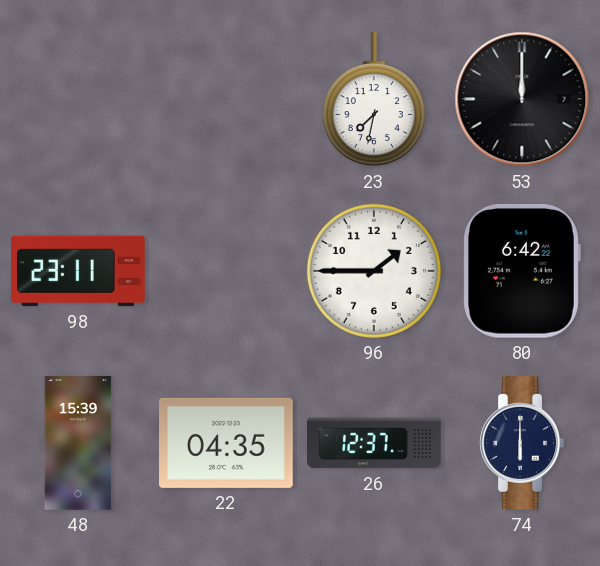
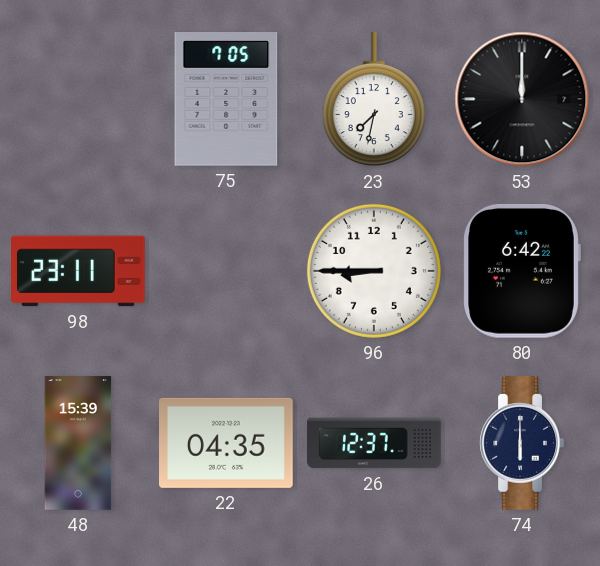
75: none -> 7:05
96: 1:45 -> 8:45
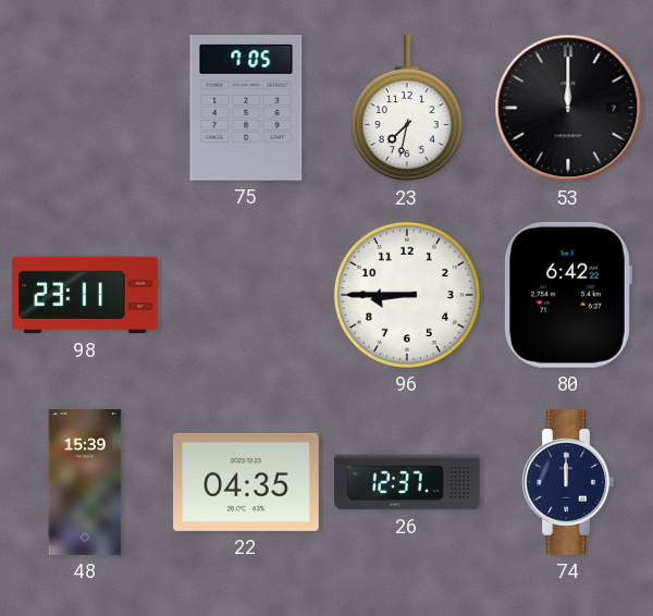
74: 6:00 -> 12:00
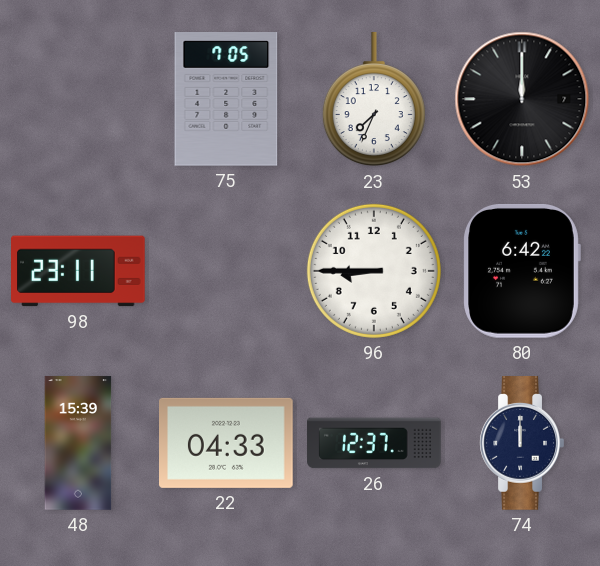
23: 7:32 -> 7:34
22: 04:35 -> 04:33
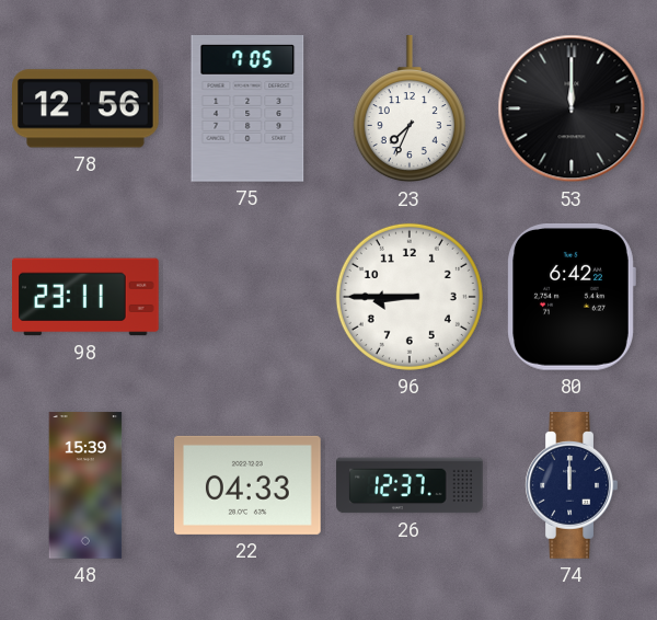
78: none -> 12:56
